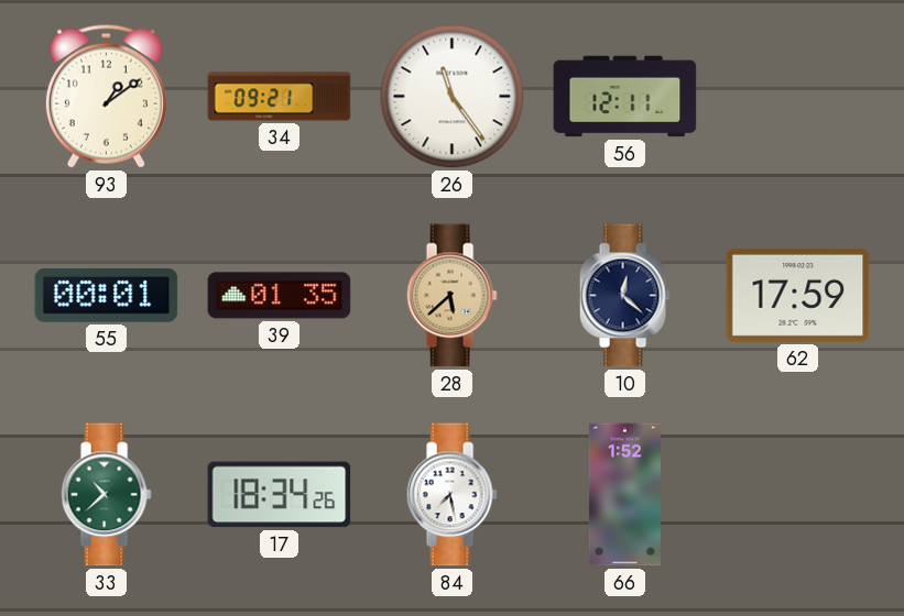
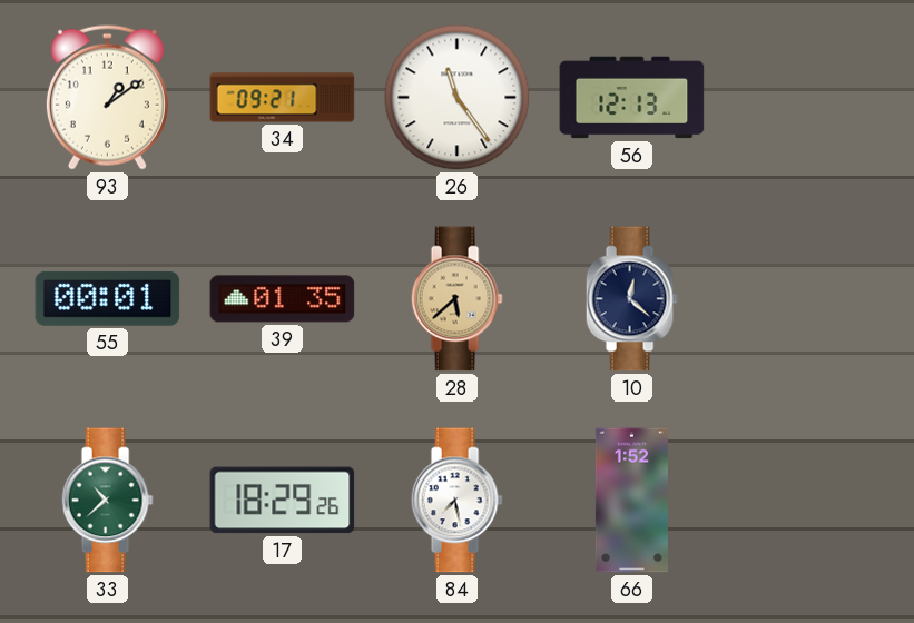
56: 12:11 -> 12:13
62: 17:59 -> none
17: 18:34 -> 18:29
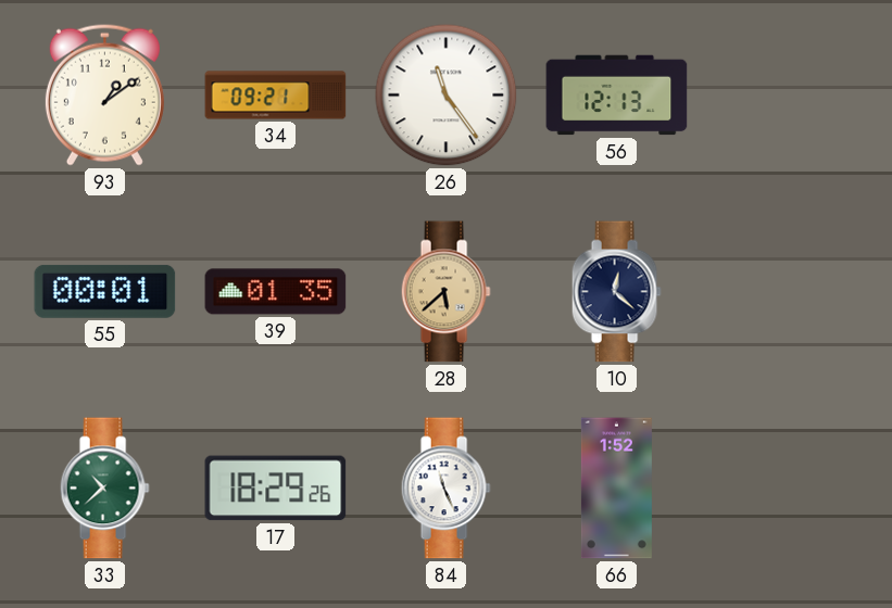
84: 7:28 -> 11:26
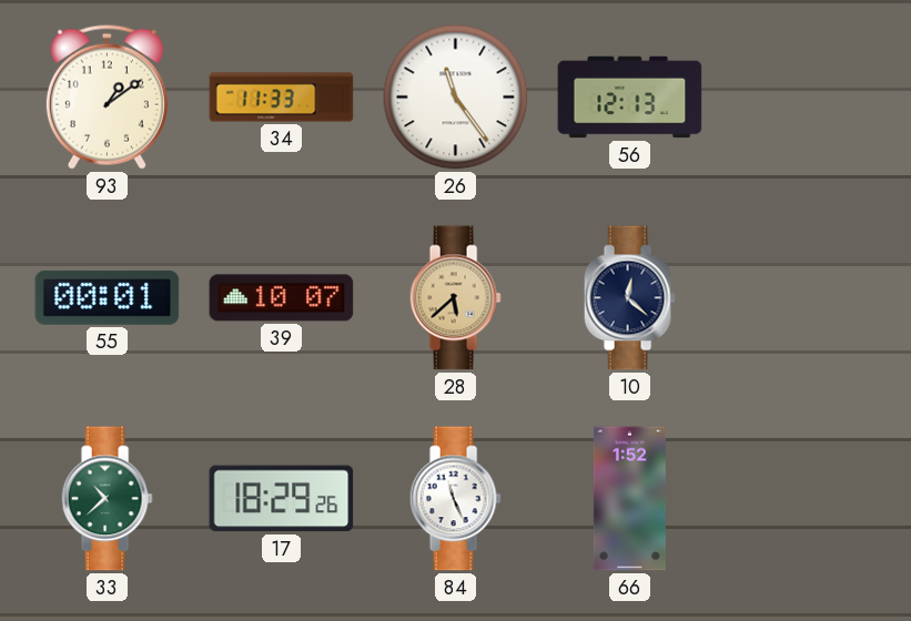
34: 09:21 -> 11:33
39: 01:35 -> 10:07
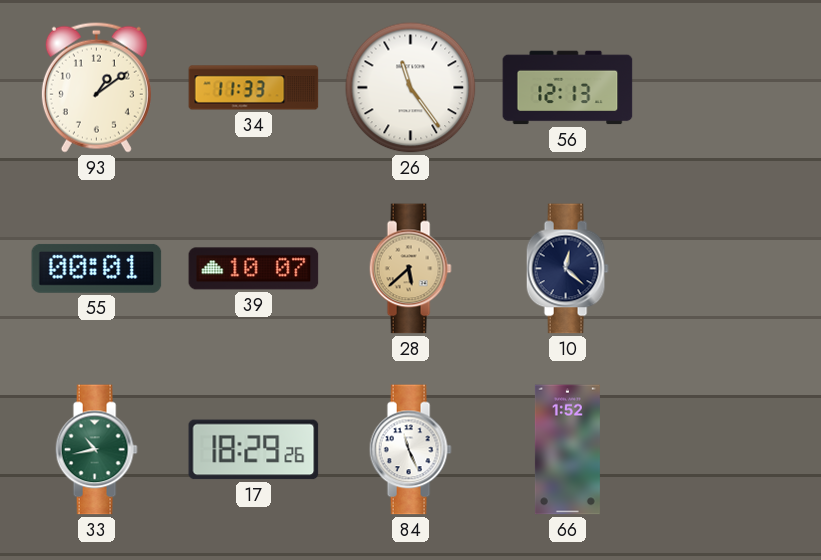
33: 10:38 -> 10:43
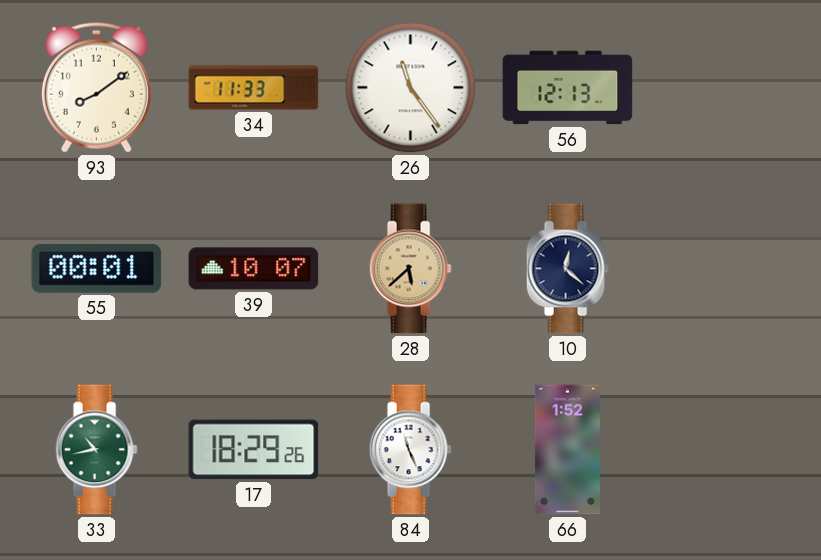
93: 1:09 -> 8:09
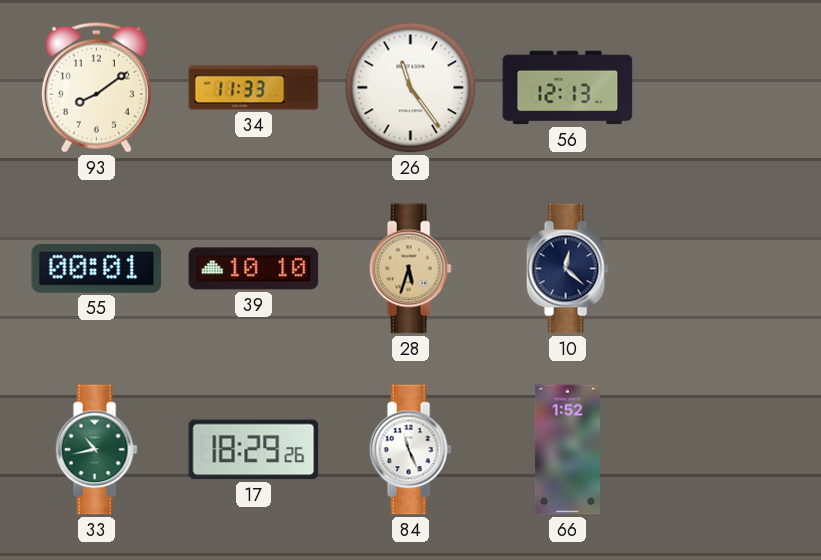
39: 10:07 -> 10:10
28: 5:38 -> 5:33
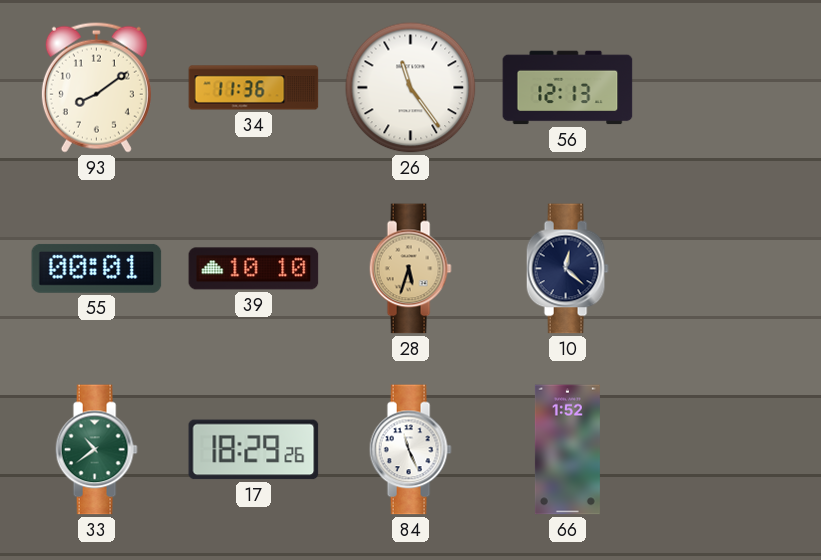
34: 11:33 -> 11:36
33: 10:43 -> 10:39
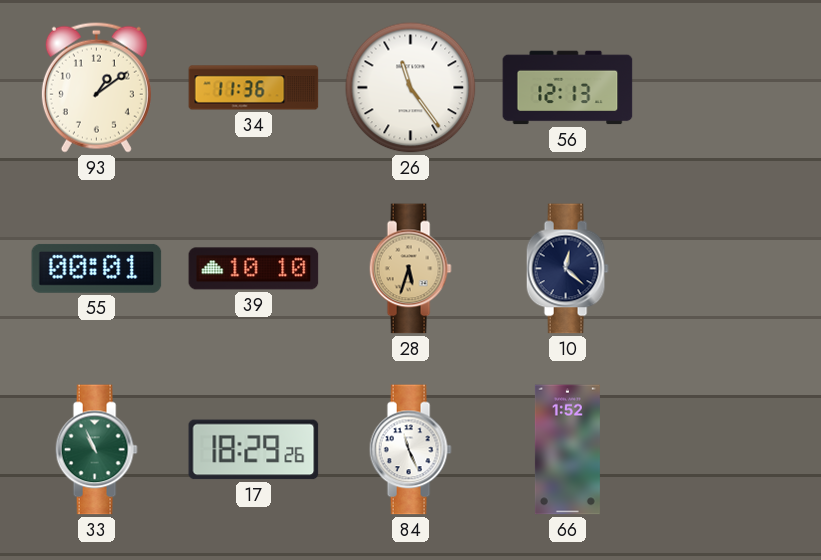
93: 8:09 -> 1:09
33: 10:39 -> 10:56
